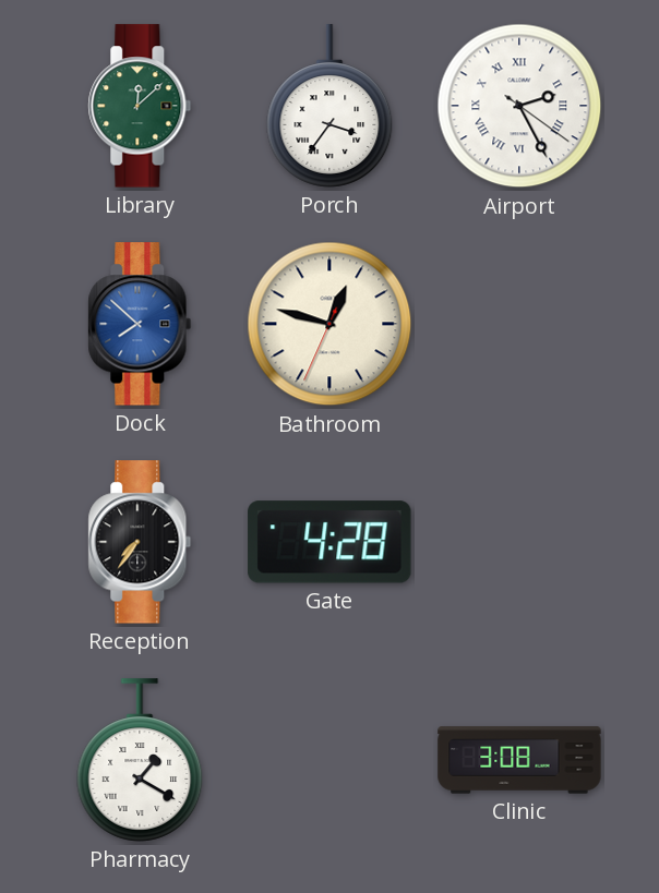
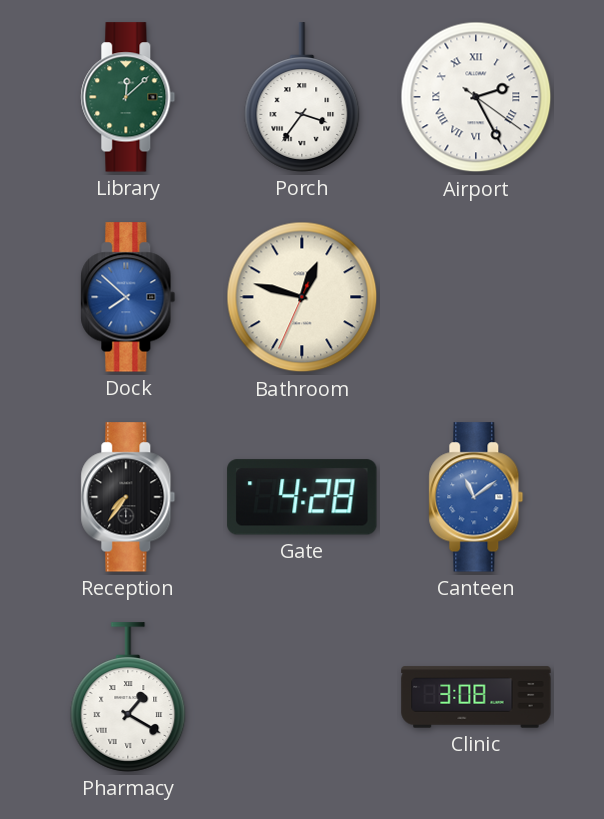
Canteen: none -> 11:09
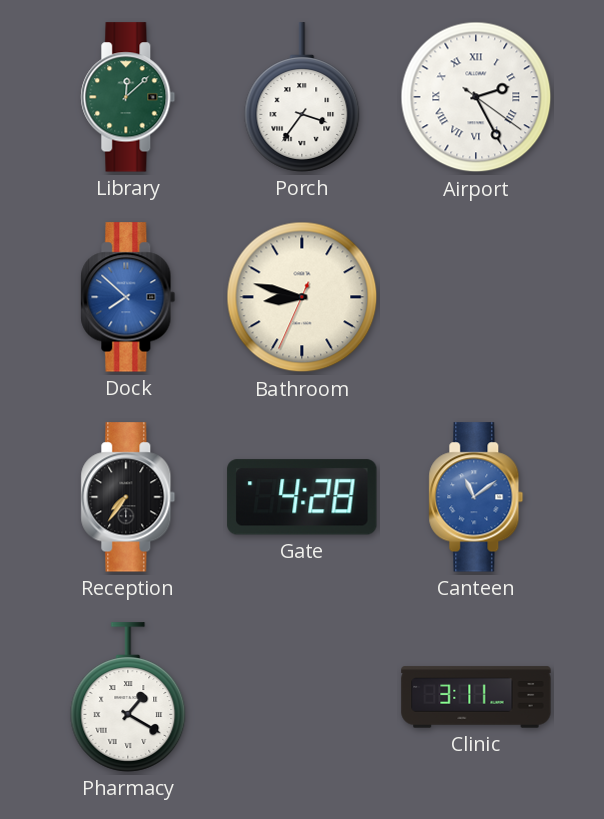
Bathroom: 12:47 -> 8:47
Clinic: 3:08 -> 3:11
